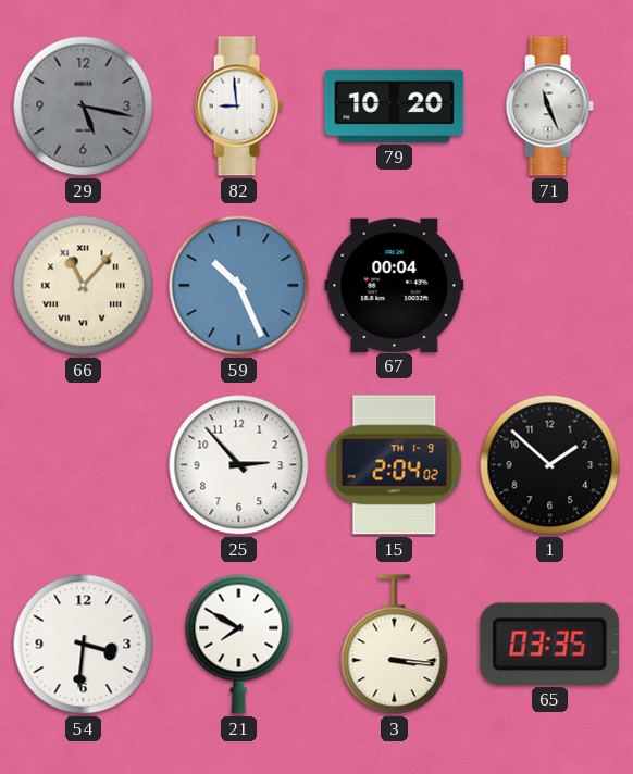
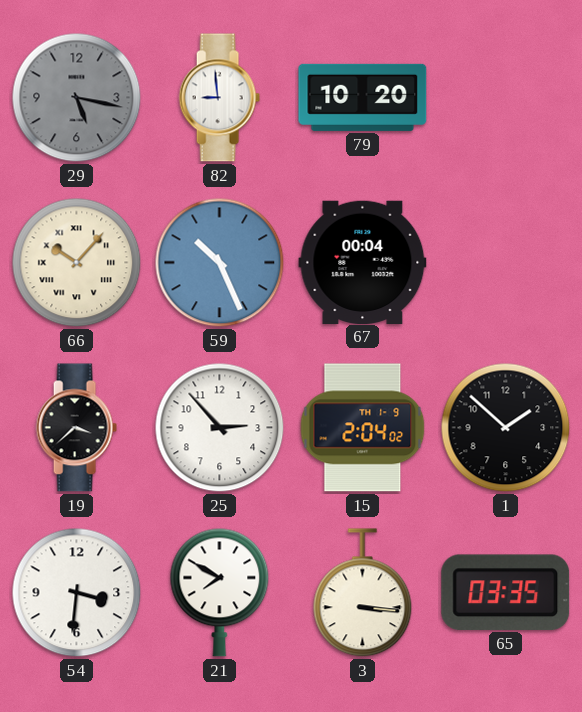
71: 11:26 -> none
66: 11:07 -> 10:07
19: none -> 3:38
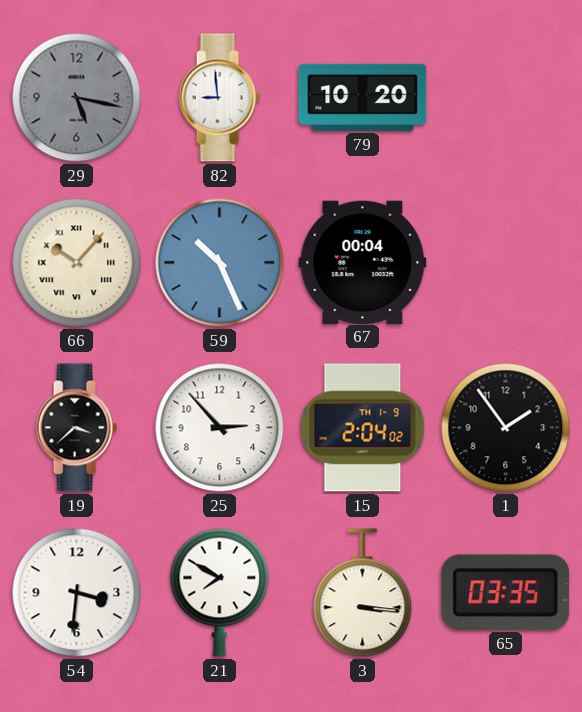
1: 1:52 -> 1:54
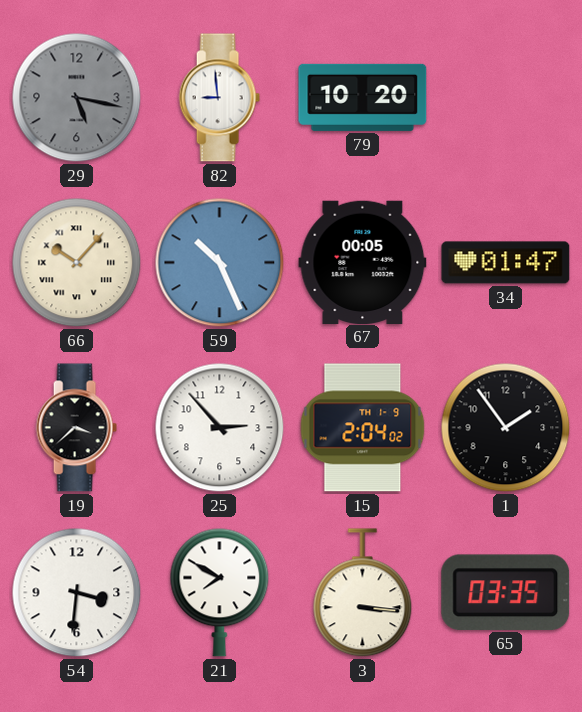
67: 00:04 -> 00:05
34: none -> 01:47
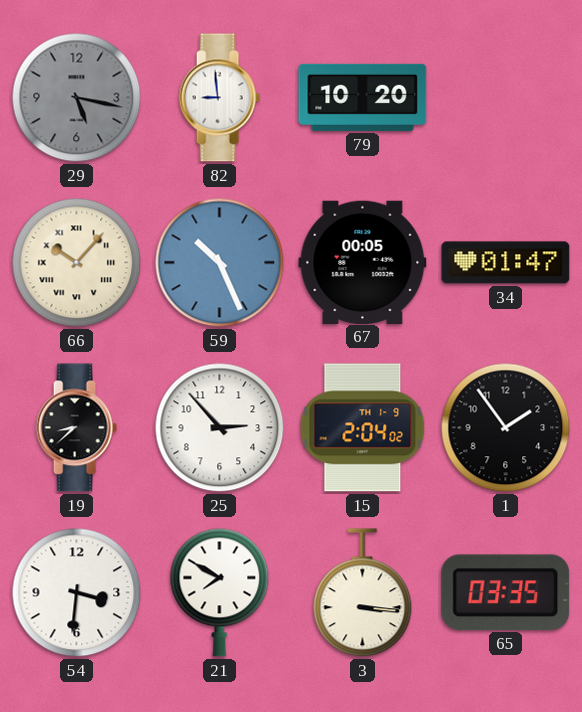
19: 3:38 -> 8:38
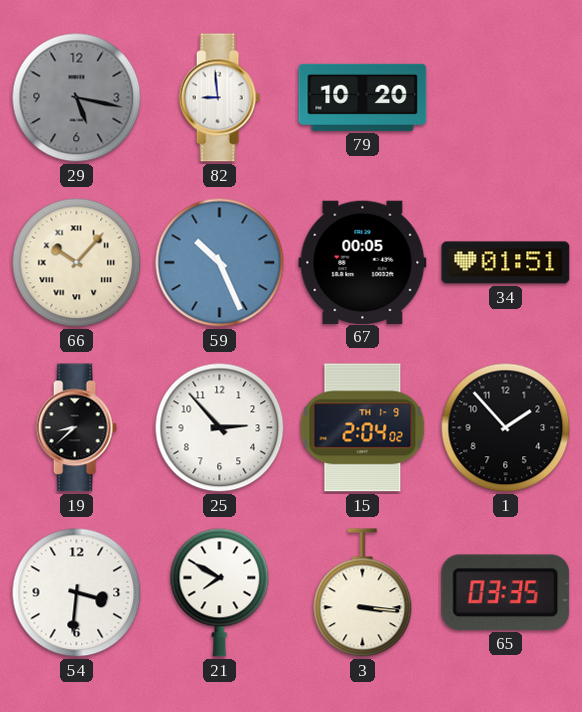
34: 01:47 -> 01:51
1: 1:54 -> 1:53
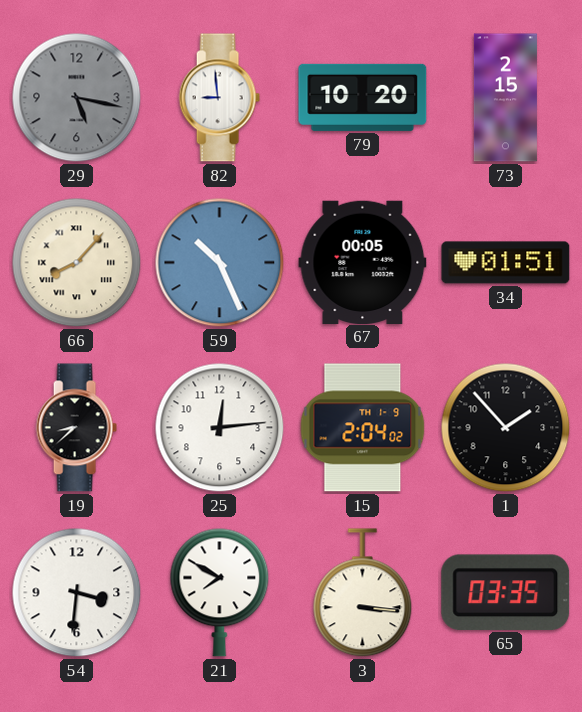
73: none -> 2:15
66: 10:07 -> 8:07
25: 2:53 -> 12:14
